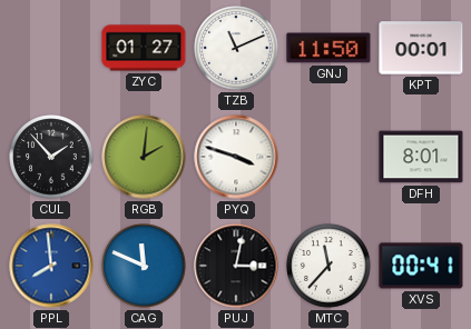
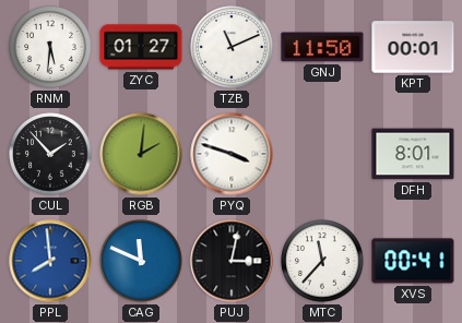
RNM: none -> 5:31
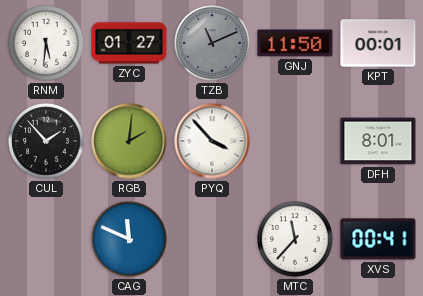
TZB dial: white -> grey
PYQ: 3:48 -> 3:53
PPL: 7:59 -> none
PUJ: 3:02 -> none
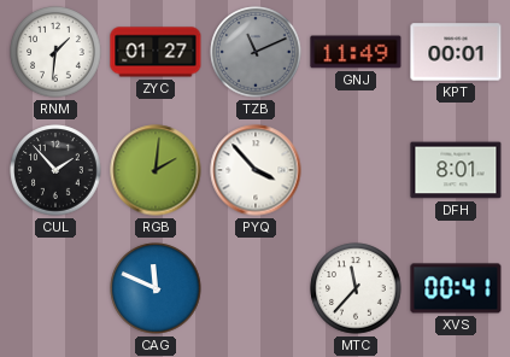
RNM: 5:31 -> 1:31
GNJ: 11:50 -> 11:49
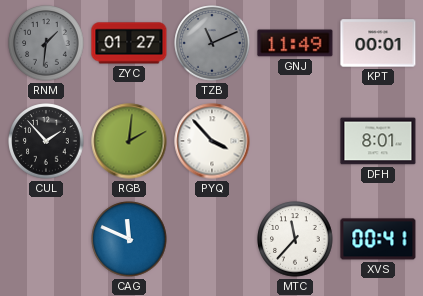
RNM dial: white -> grey
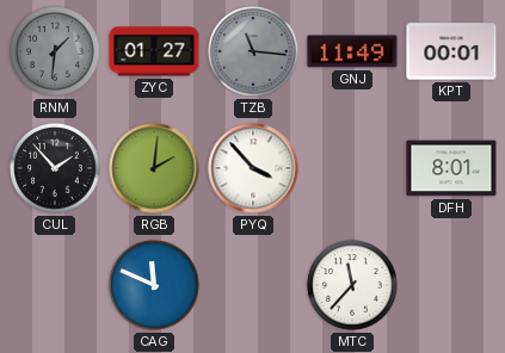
TZB: 11:11 -> 11:16
XVS: 00:41 -> none
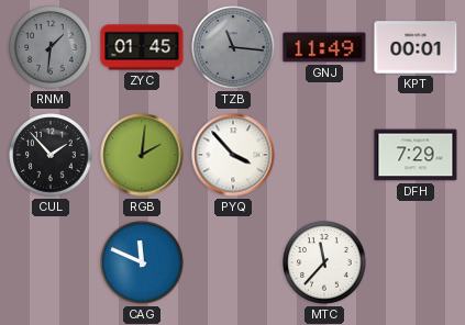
ZYC: 01:27 -> 01:45
DFH: 8:01 -> 7:29
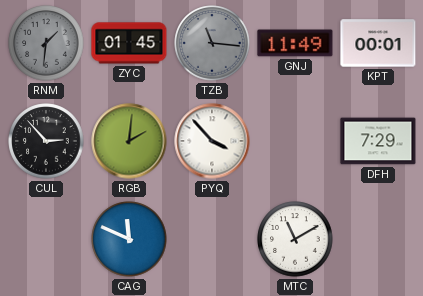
CUL: 1:53 -> 2:53
MTC: 11:37 -> 11:10
